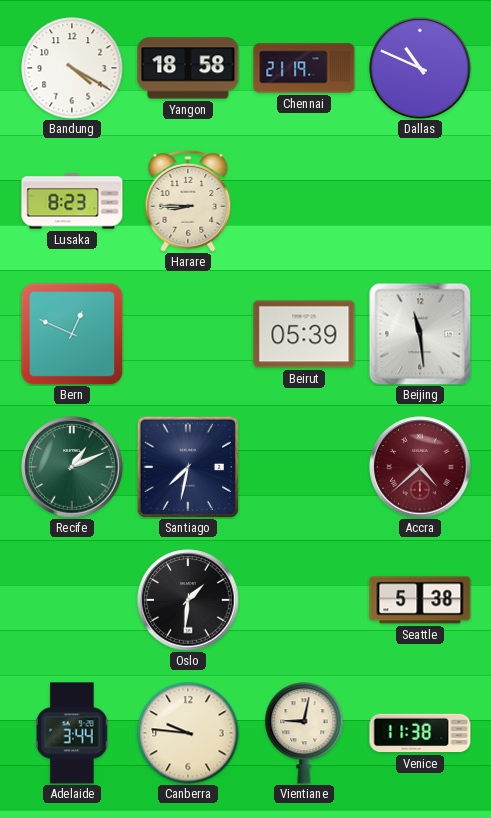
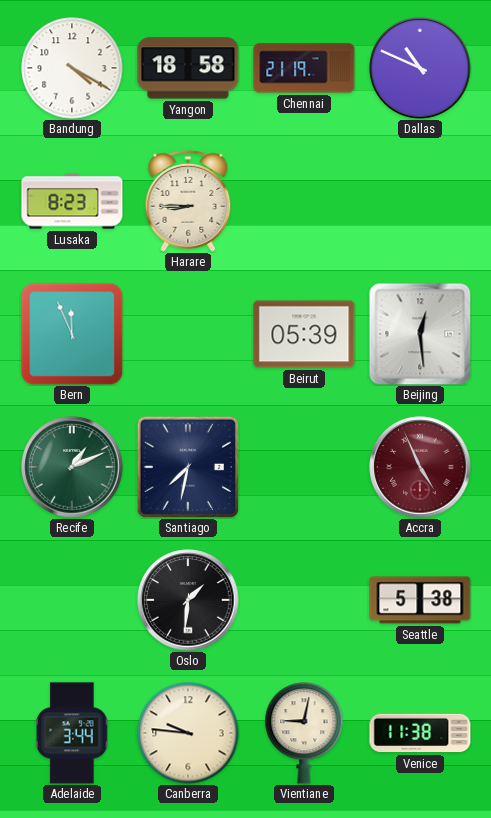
Bern: 12:49 -> 11:56
Beijing: 11:29 -> 12:29
Accra: 4:38 -> 4:56
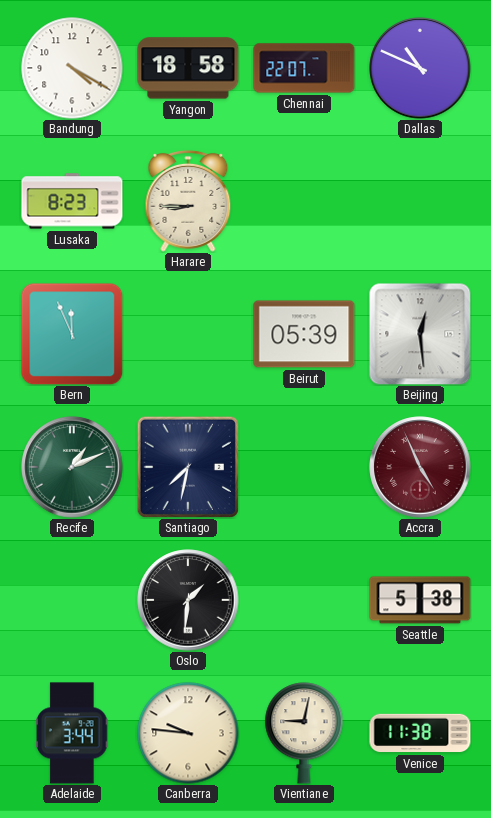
Chennai: 21:19 -> 22:07
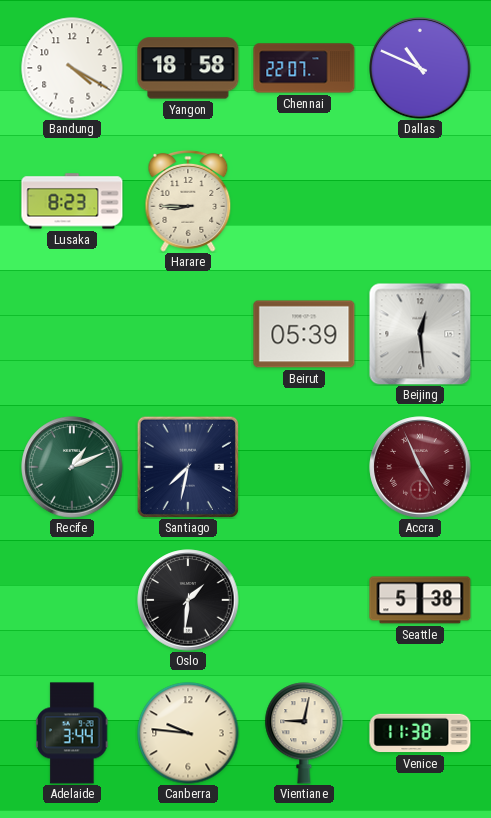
Bern: 11:56 -> none
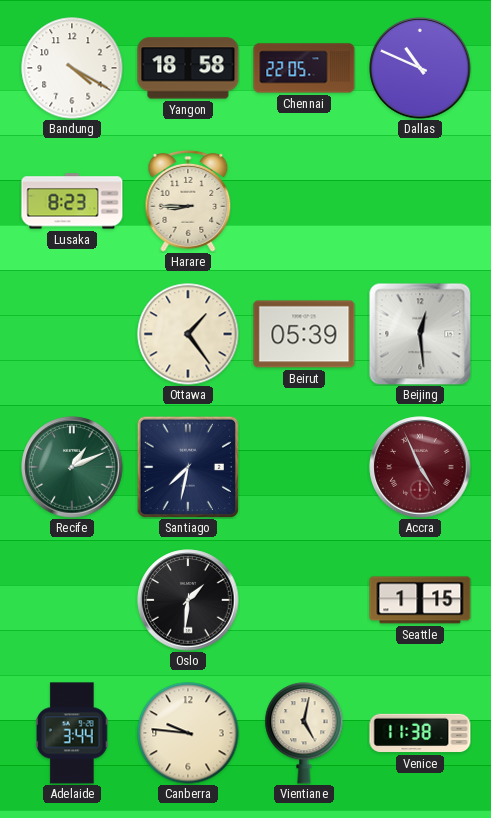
Chennai: 22:07 -> 22:05
Ottawa: none -> 1:24
Seattle: 5:38 -> 1:15
Vientiane: 9:02 -> 5:02
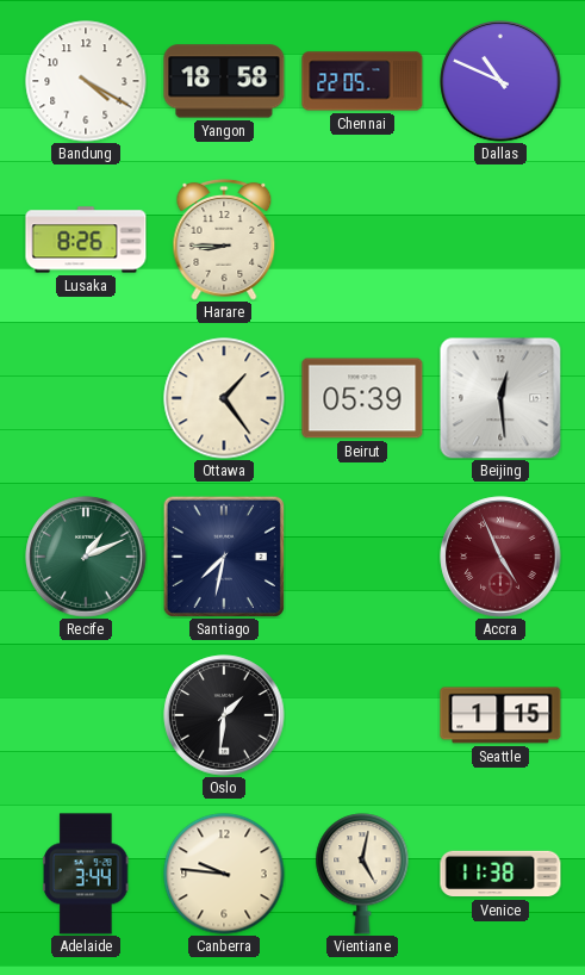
Lusaka: 8:23 -> 8:26
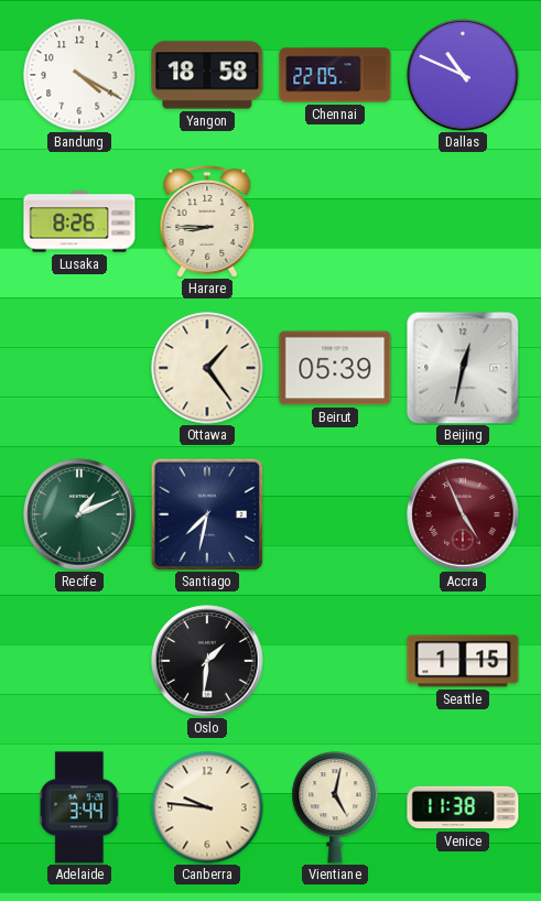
Beijing: 12:29 -> 12:32
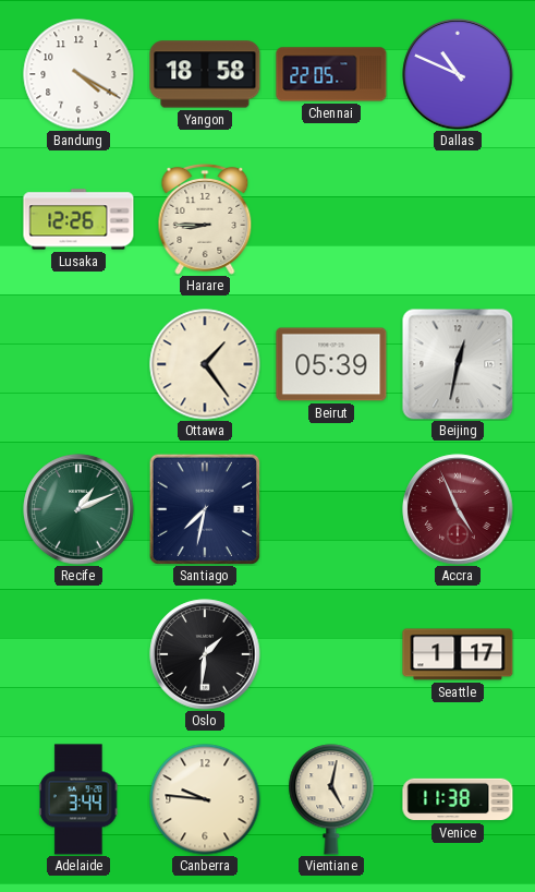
Lusaka: 8:26 -> 12:26
Seattle: 1:15 -> 1:17
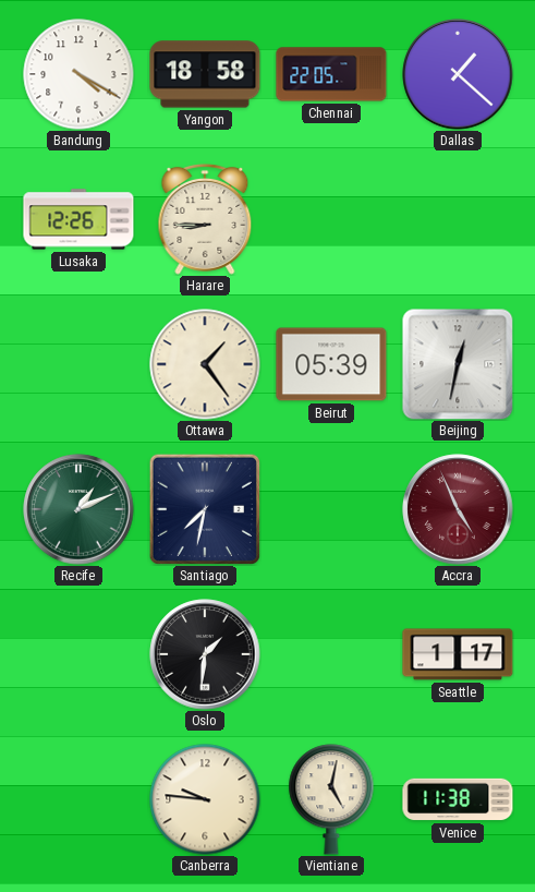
Dallas: 10:49 -> 1:22
Adelaide: 3:44 -> none
